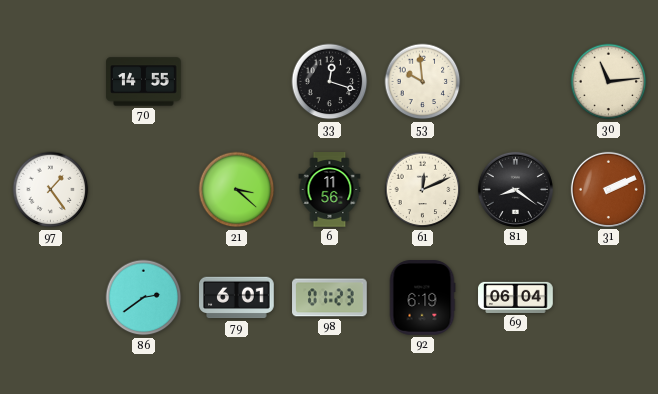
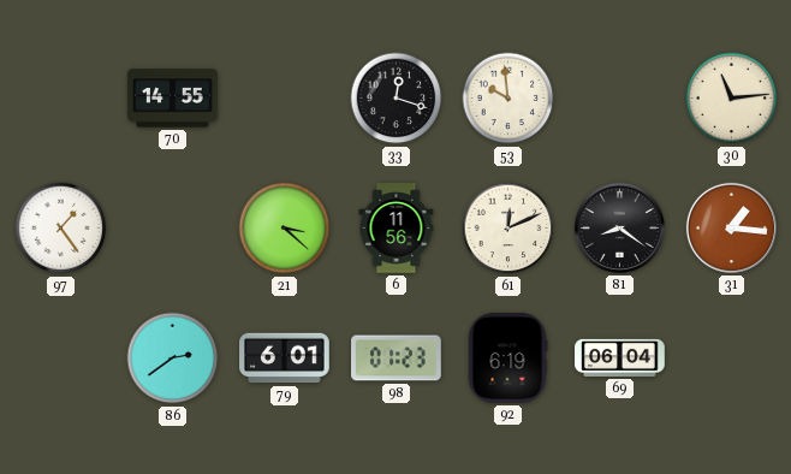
31: 2:11 -> 1:16
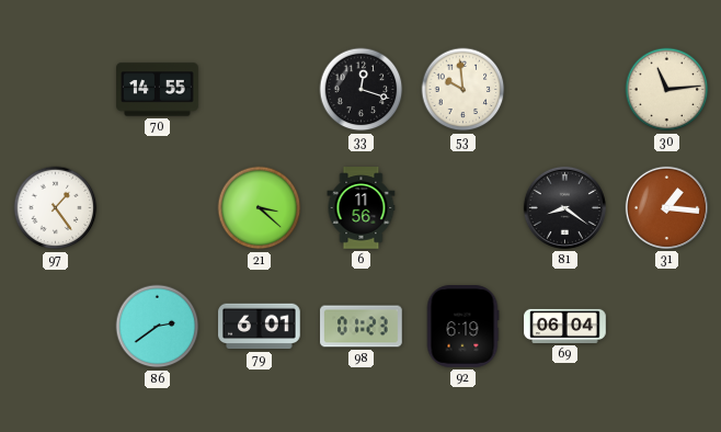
61: 12:11 -> none
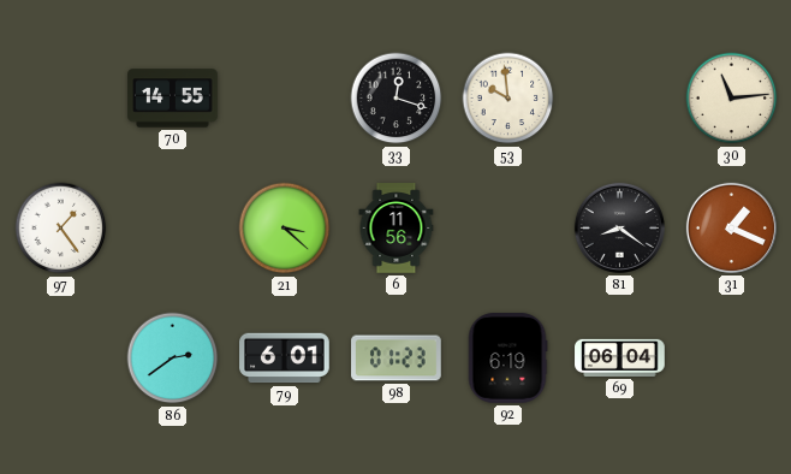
31: 1:16 -> 1:19
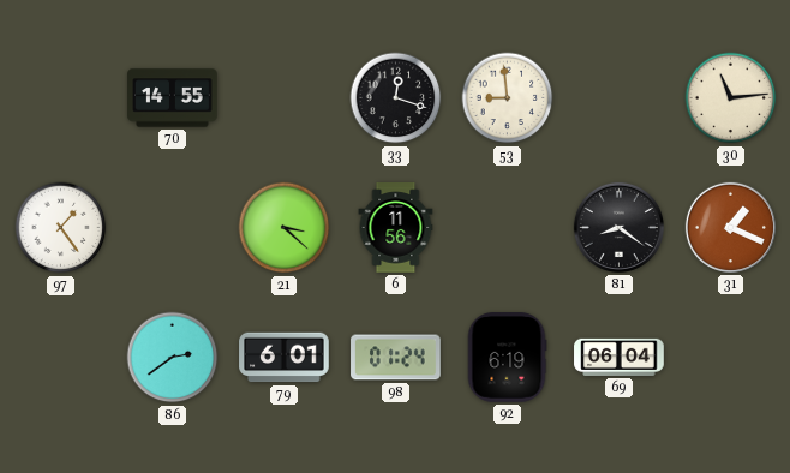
53: 9:59 -> 8:59
98: 01:23 -> 01:24
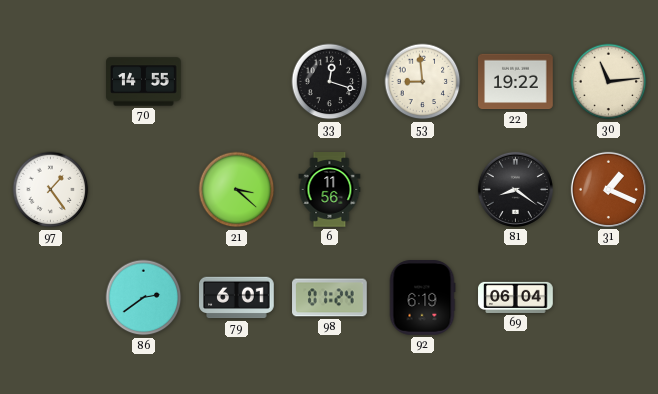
22: none -> 19:22
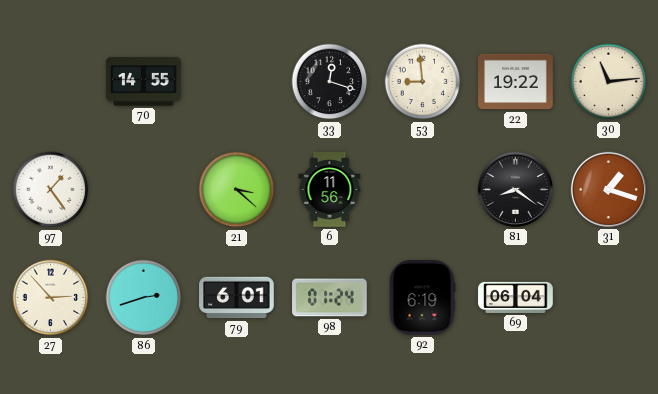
31: 1:19 -> 1:18
27: none -> 2:53
86: 2:39 -> 2:42
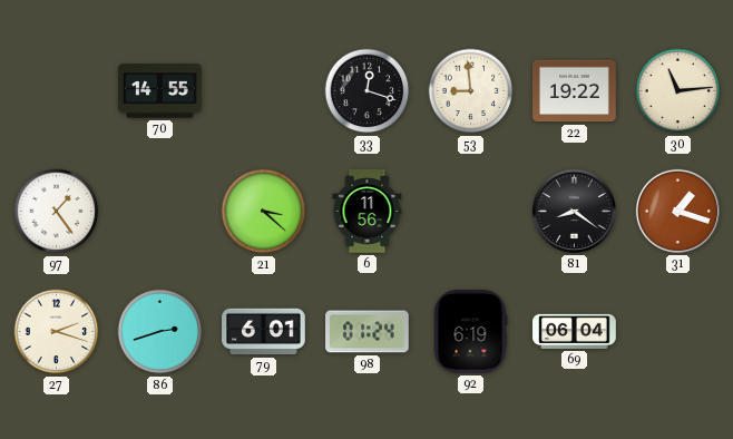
27: 2:53 -> 2:18
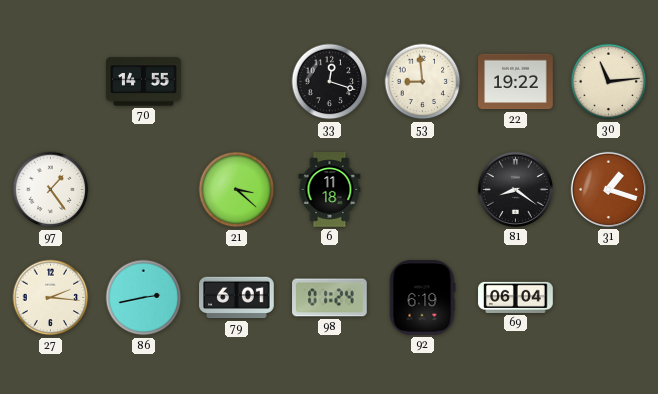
6: 11:56 -> 11:18
27: 2:18 -> 2:16
86: 2:42 -> 2:43
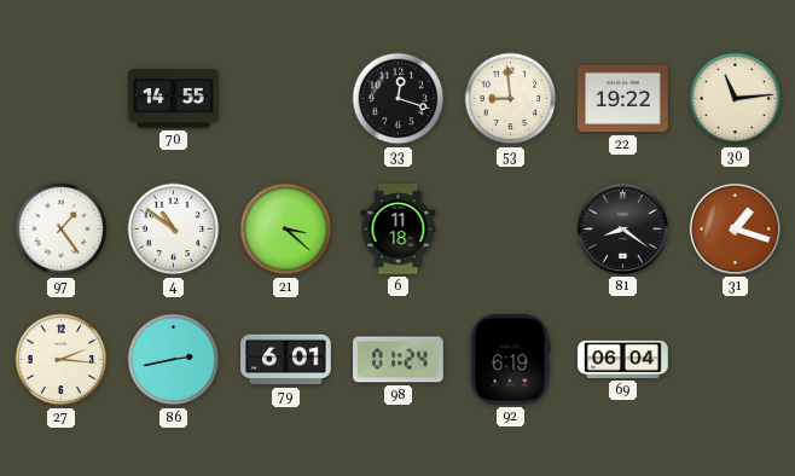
4: none -> 10:51
